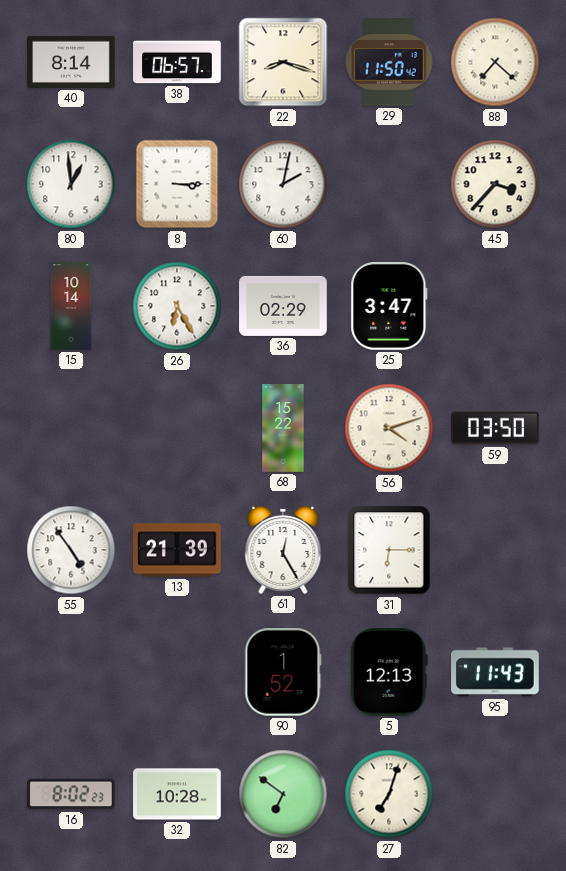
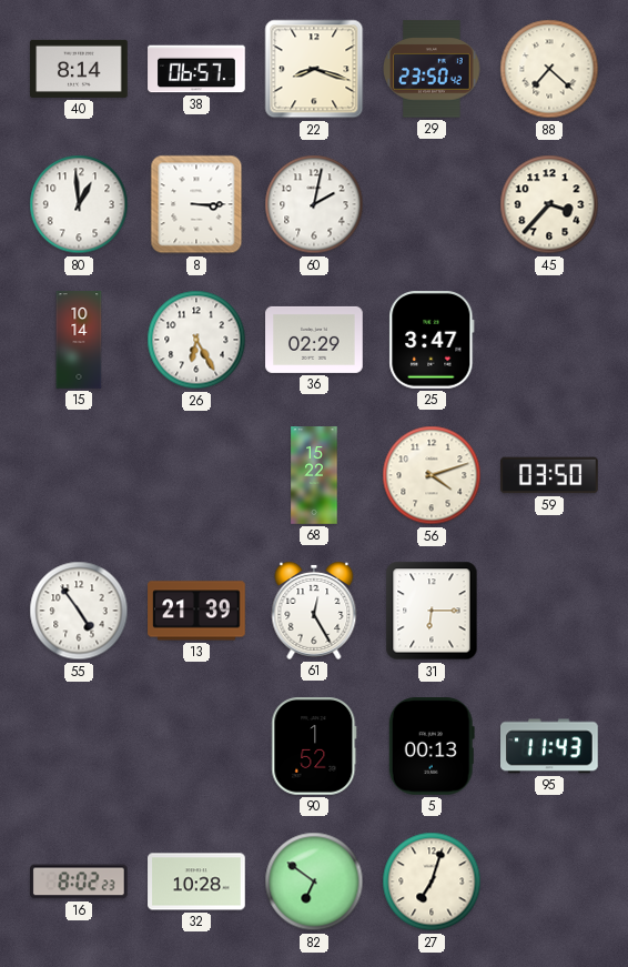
29: 11:50 -> 23:50
5: 12:13 -> 00:13
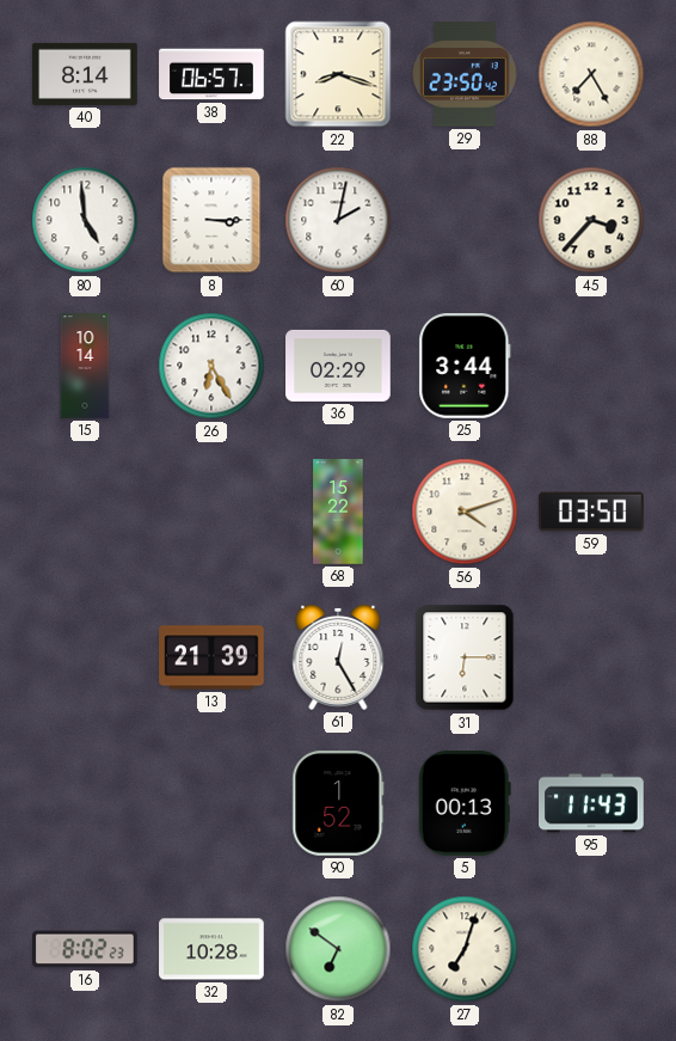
88: 7:22 -> 7:25
80: 12:59 -> 4:59
25: 3:47 -> 3:44
55: 4:54 -> none
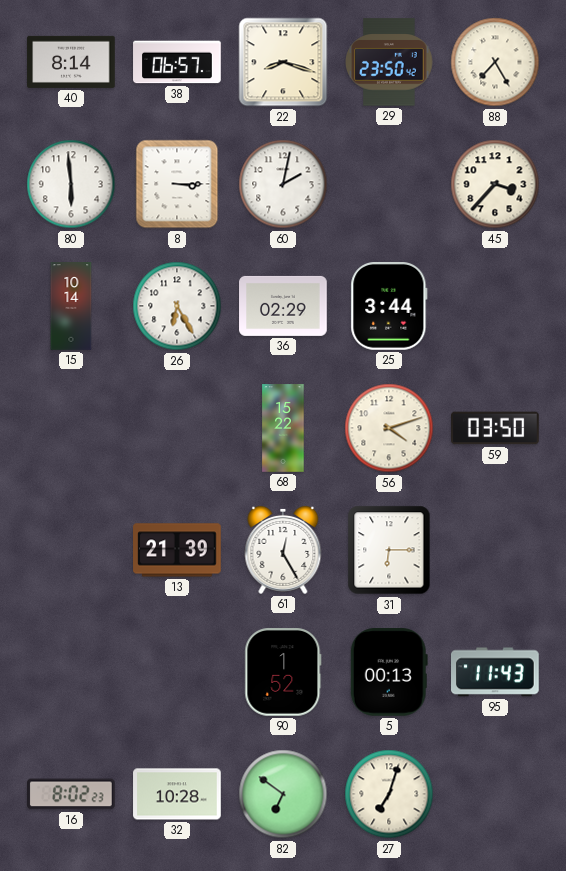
80: 4:59 -> 5:59
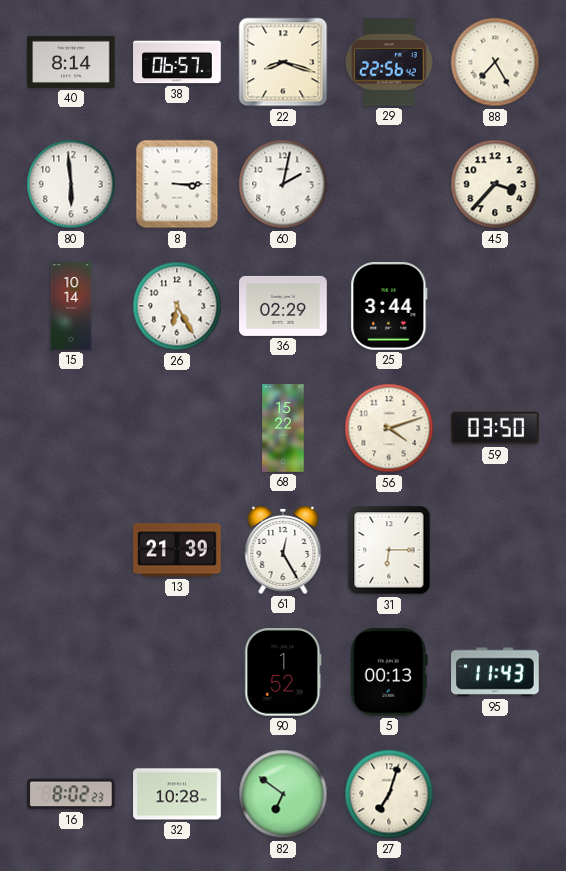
29: 23:50 -> 22:56
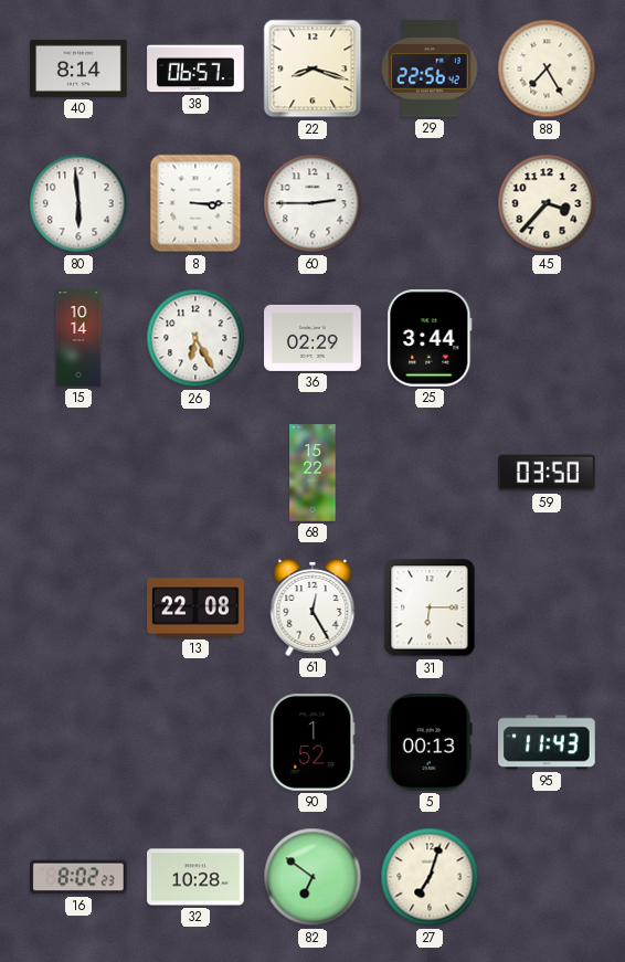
60: 2:02 -> 2:45
56: 4:12 -> none
13: 21:39 -> 22:08
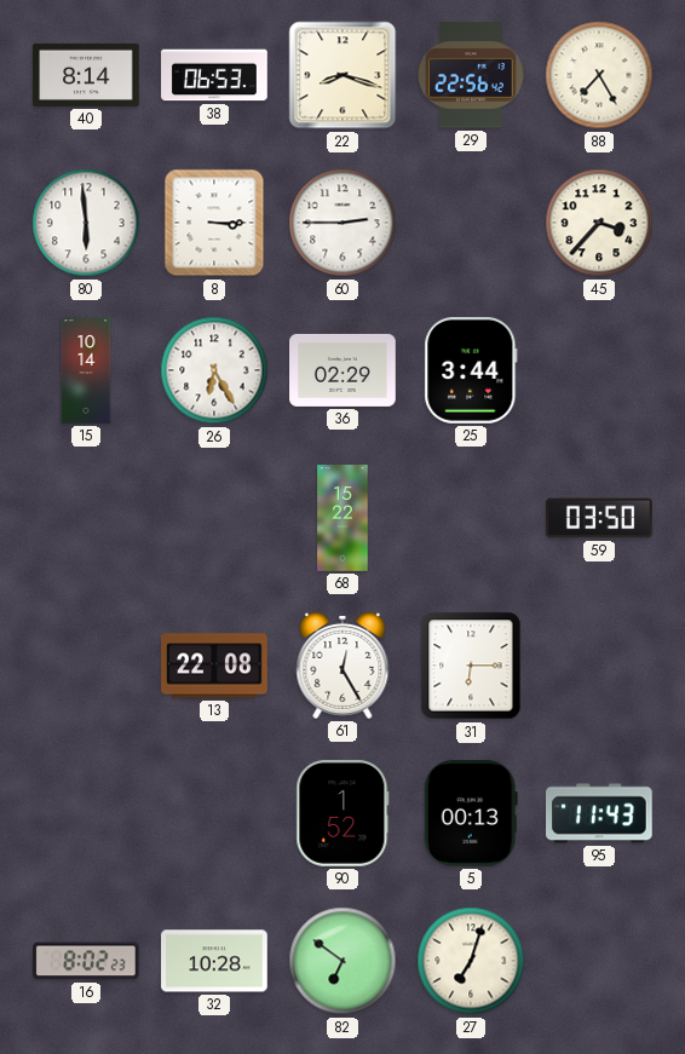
38: 06:57 -> 06:53
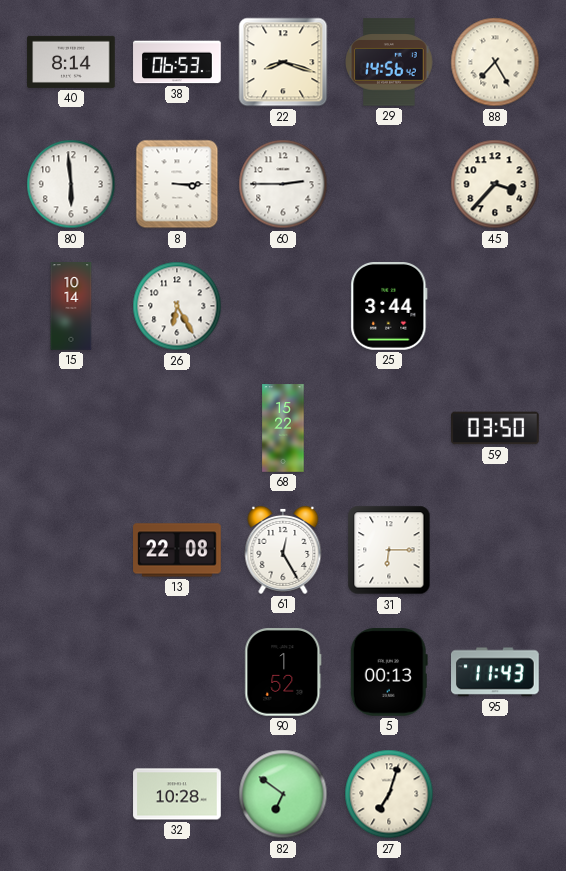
29: 22:56 -> 14:56
36: 02:29 -> none
16: 8:02 -> none
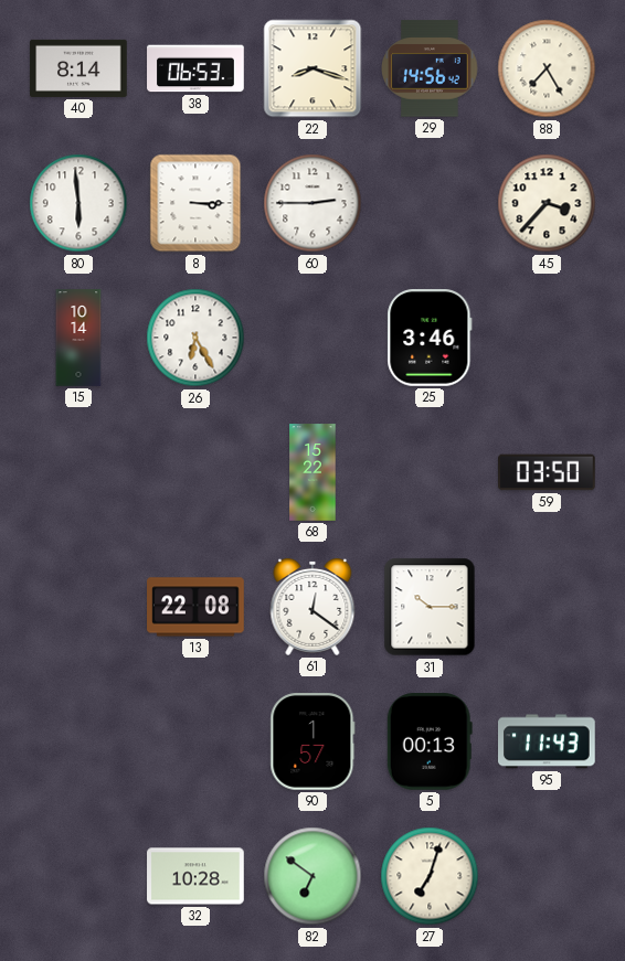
25: 3:44 -> 3:46
61: 12:25 -> 12:21
31: 6:15 -> 10:15
90: 1:52 -> 1:57
